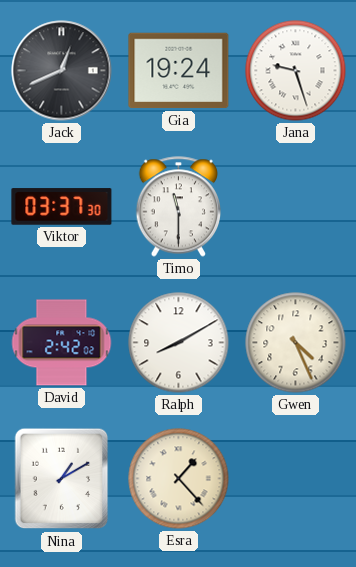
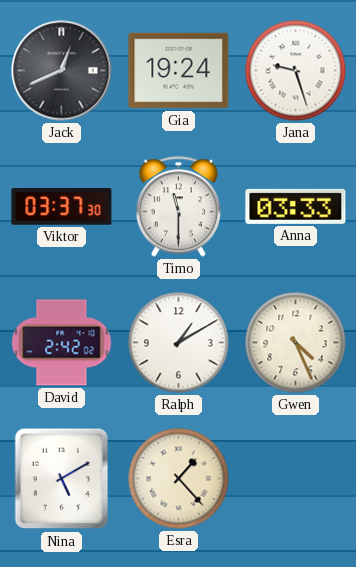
Anna: none -> 03:33
Ralph: 8:10 -> 1:10
Nina: 1:10 -> 5:10
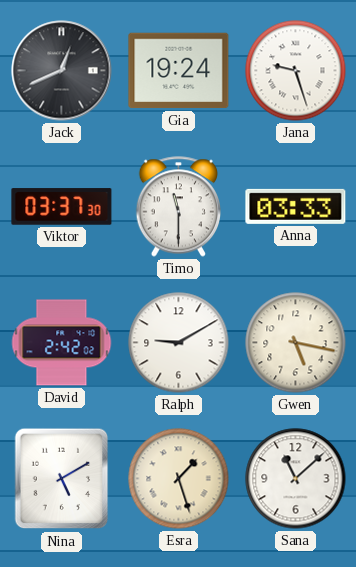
Ralph: 1:10 -> 9:10
Gwen: 4:26 -> 5:17
Esra: 1:23 -> 1:27
Sana: none -> 11:08
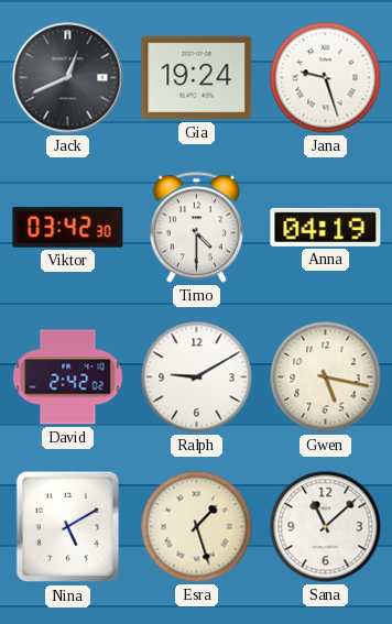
Viktor: 03:37 -> 03:42
Timo: 11:30 -> 4:30
Anna: 03:33 -> 04:19
